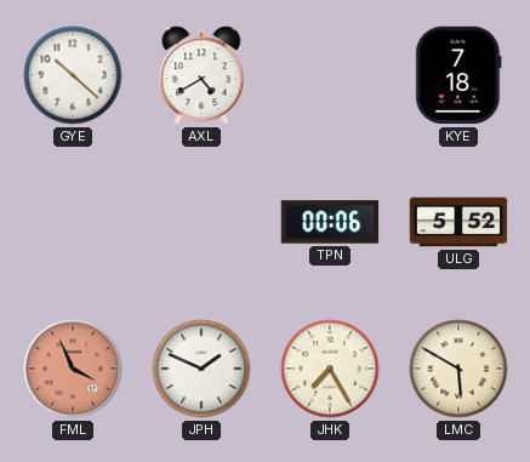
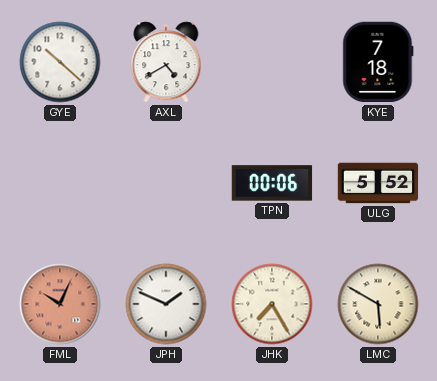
FML: 3:56 -> 10:04
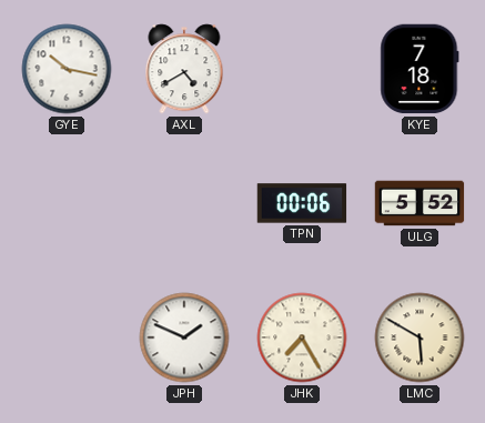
GYE: 10:22 -> 10:17
FML: 10:04 -> none
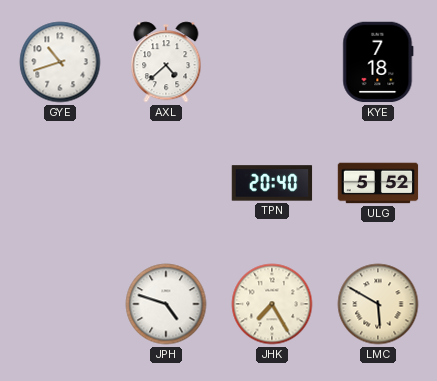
GYE: 10:17 -> 10:42
AXL: 4:40 -> 4:38
TPN: 00:06 -> 20:40
JPH: 1:49 -> 4:48
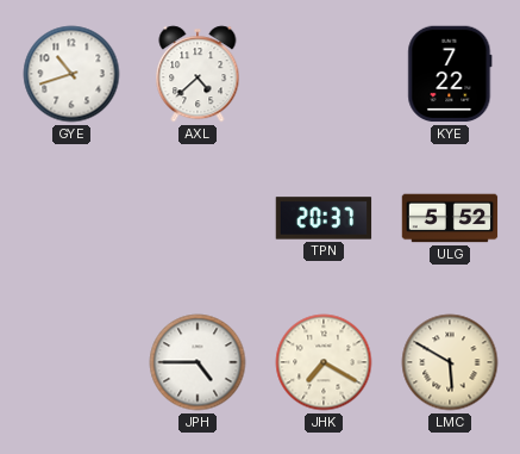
KYE: 7:18 -> 7:22
TPN: 20:40 -> 20:37
JPH: 4:48 -> 4:45
JHK: 7:25 -> 7:20
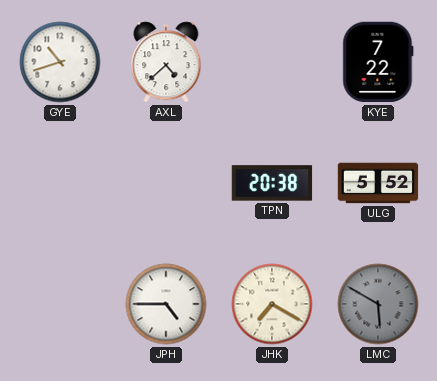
TPN: 20:37 -> 20:38
LMC dial: cream -> grey
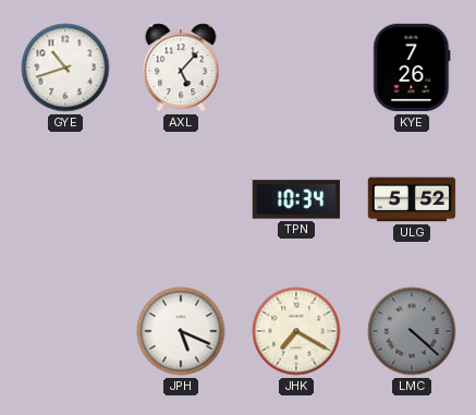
AXL: 4:38 -> 5:07
KYE: 7:22 -> 7:26
TPN: 20:38 -> 10:34
JPH: 4:45 -> 5:19
LMC: 5:50 -> 4:22
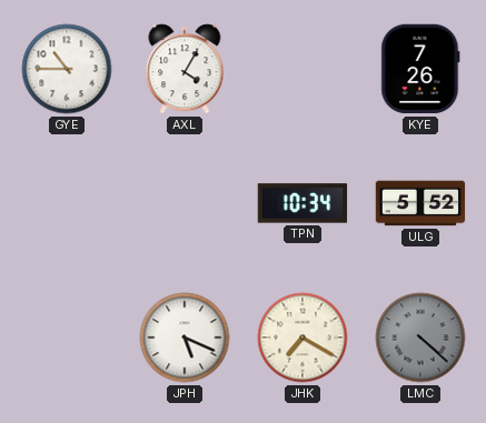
GYE: 10:42 -> 10:45
AXL: 5:07 -> 4:05
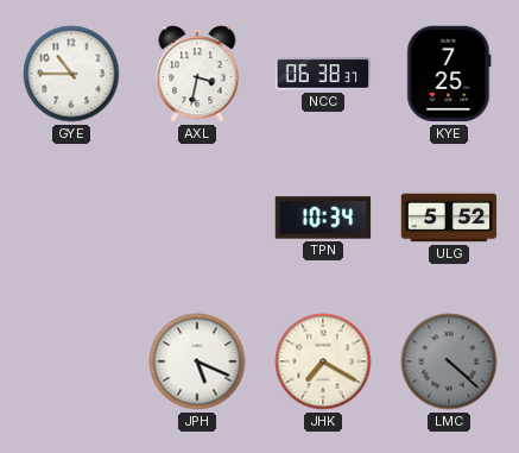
AXL: 4:05 -> 3:32
NCC: none -> 06:38
KYE: 7:26 -> 7:25
